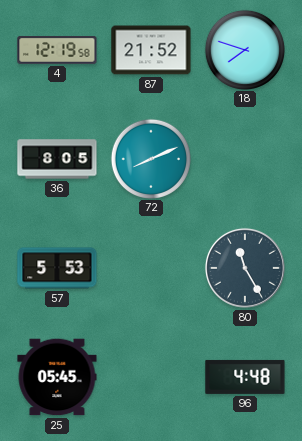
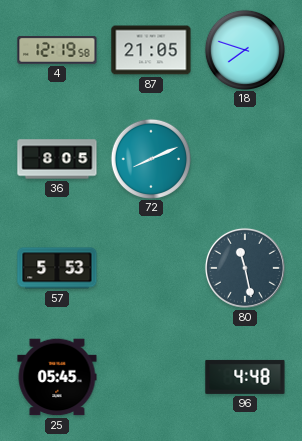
87: 21:52 -> 21:05
80: 11:25 -> 11:28
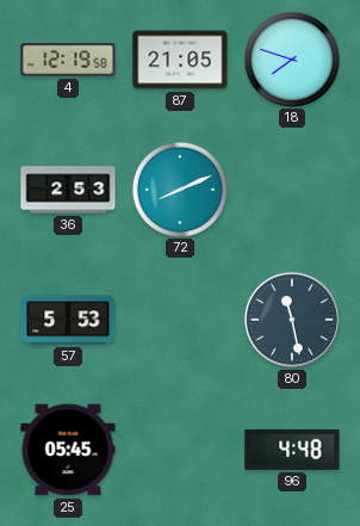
36: 8:05 -> 2:53
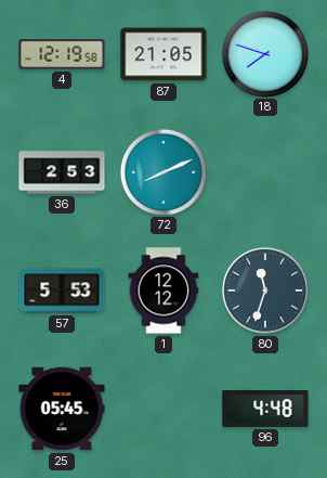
1: none -> 12:12
80: 11:28 -> 11:33
